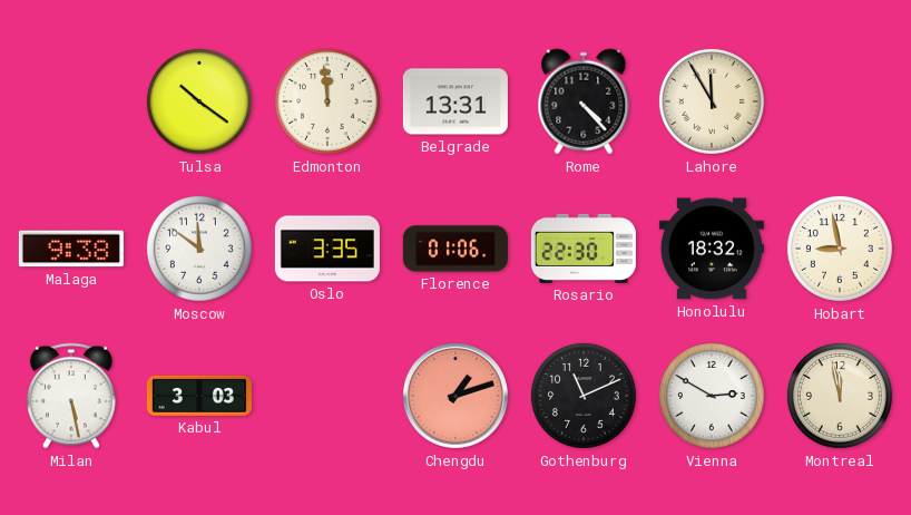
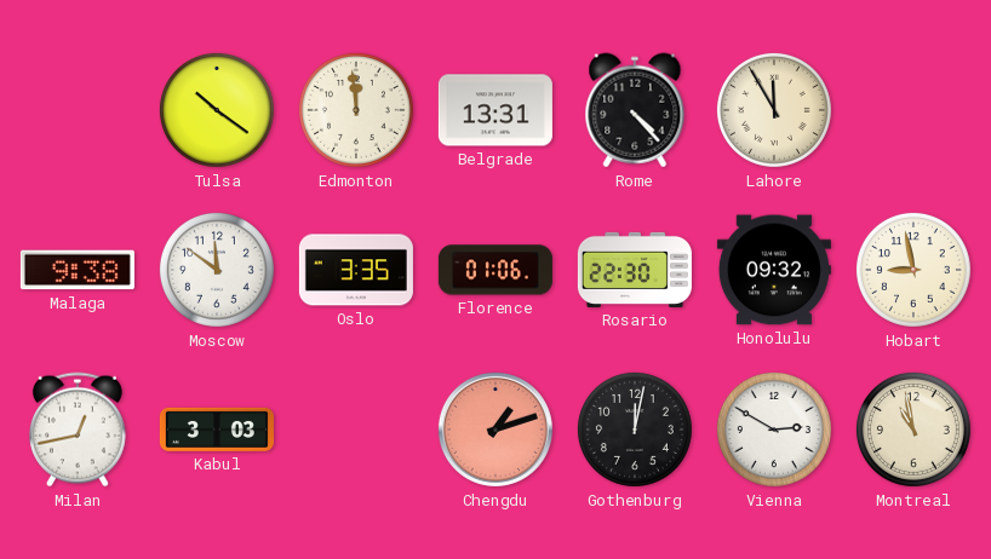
Honolulu: 18:32 -> 09:32
Milan: 5:28 -> 12:43
Gothenburg: 11:11 -> 12:02
Montreal: 11:58 -> 10:58
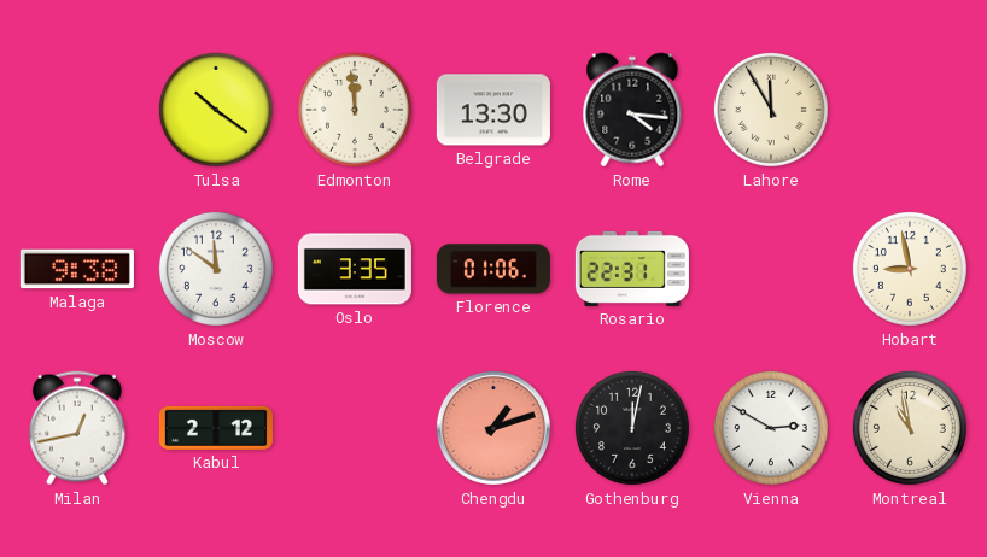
Belgrade: 13:31 -> 13:30
Rome: 4:23 -> 4:16
Rosario: 22:30 -> 22:31
Honolulu: 09:32 -> none
Kabul: 3:03 -> 2:12
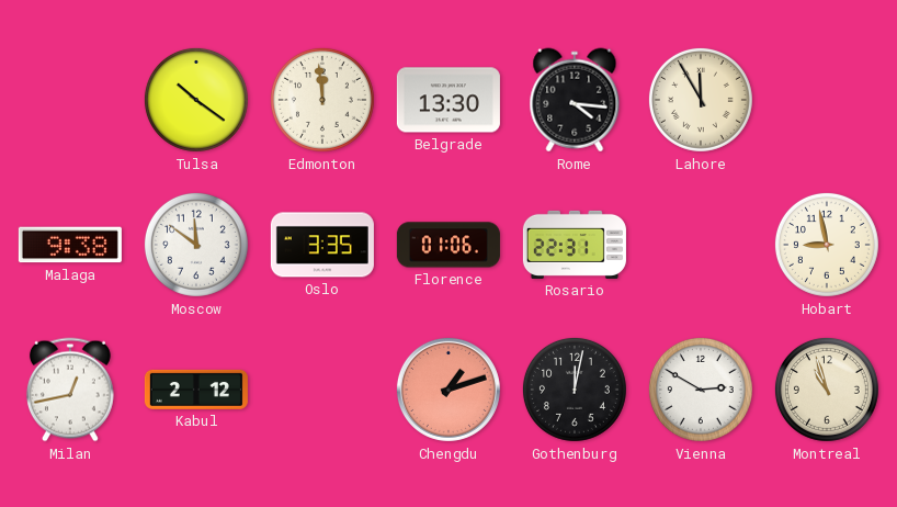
Montreal: 10:58 -> 10:57
